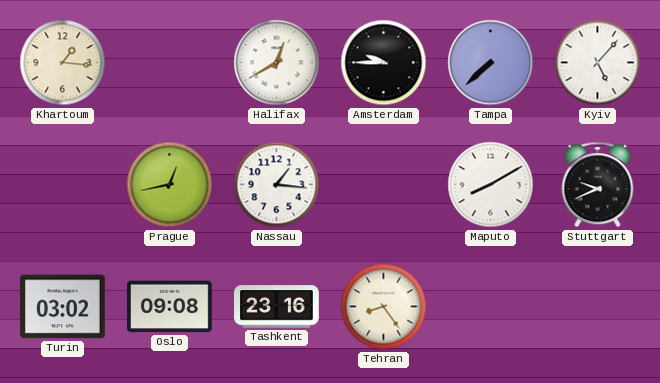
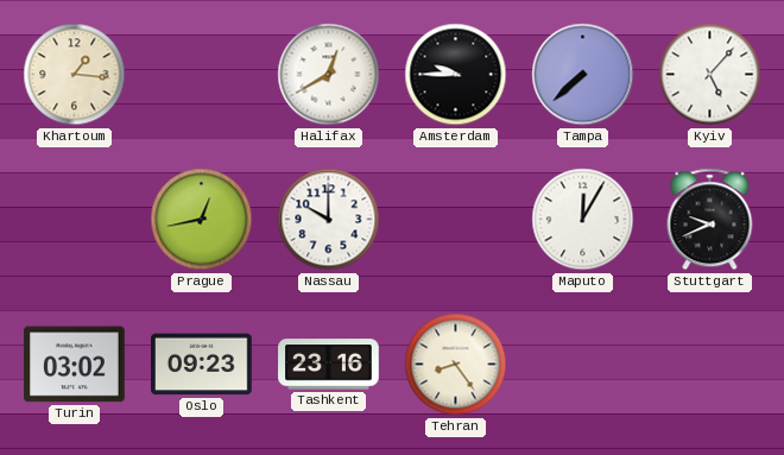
Nassau: 1:16 -> 10:00
Maputo: 8:10 -> 12:05
Oslo: 09:08 -> 09:23
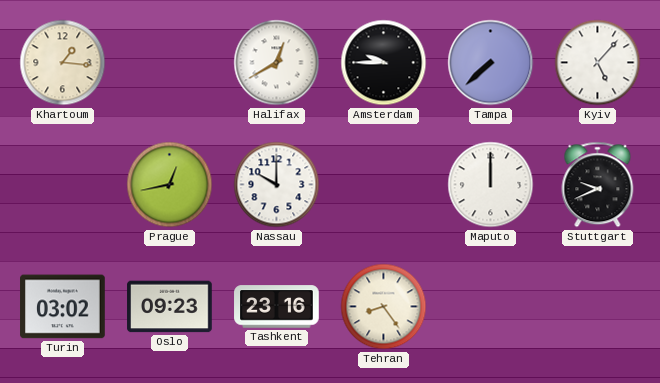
Maputo: 12:05 -> 12:00
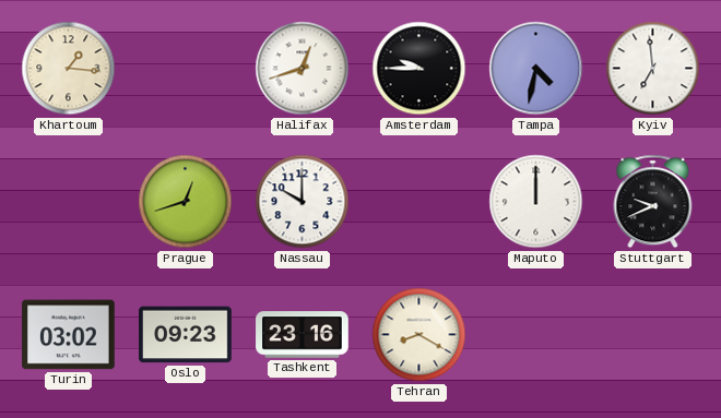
Halifax: 12:40 -> 12:42
Tampa: 7:38 -> 4:32
Kyiv: 5:07 -> 6:59
Prague: 12:43 -> 12:42
Tehran: 8:24 -> 8:20
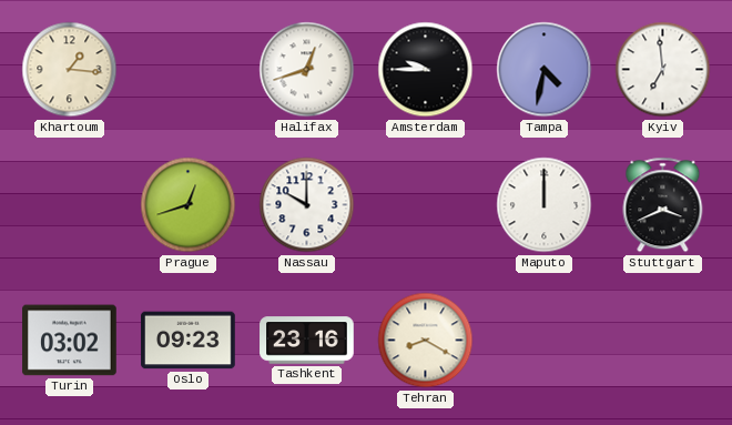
Stuttgart: 9:41 -> 3:41
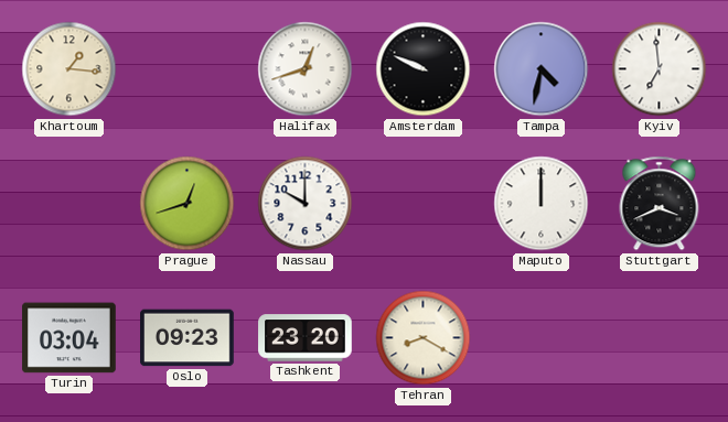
Amsterdam: 9:45 -> 9:49
Turin: 03:02 -> 03:04
Tashkent: 23:16 -> 23:20
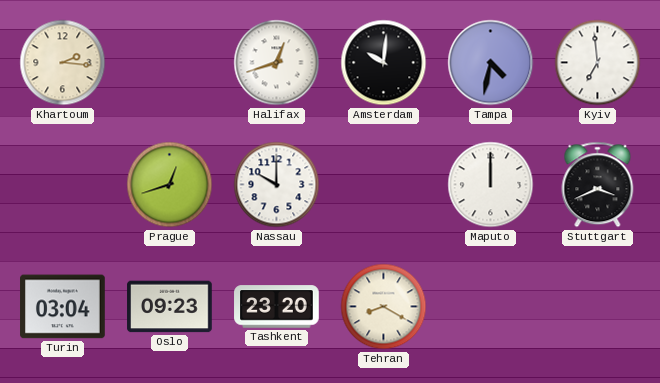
Khartoum: 1:16 -> 2:16
Amsterdam: 9:49 -> 10:01
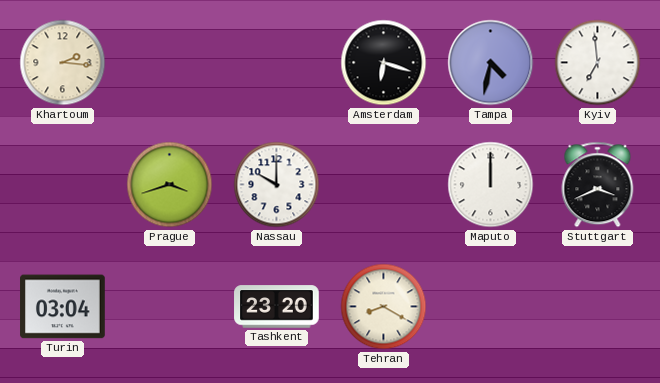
Halifax: 12:42 -> none
Amsterdam: 10:01 -> 6:18
Prague: 12:42 -> 3:42
Oslo: 09:23 -> none
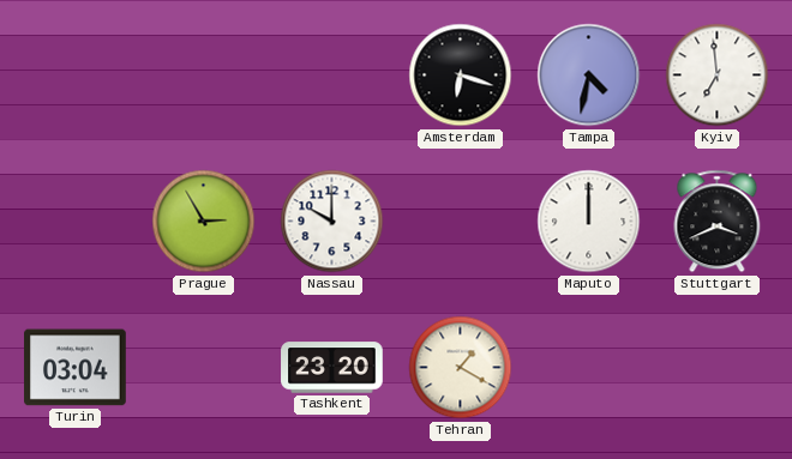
Khartoum: 2:16 -> none
Prague: 3:42 -> 2:55
Tehran: 8:20 -> 1:20
